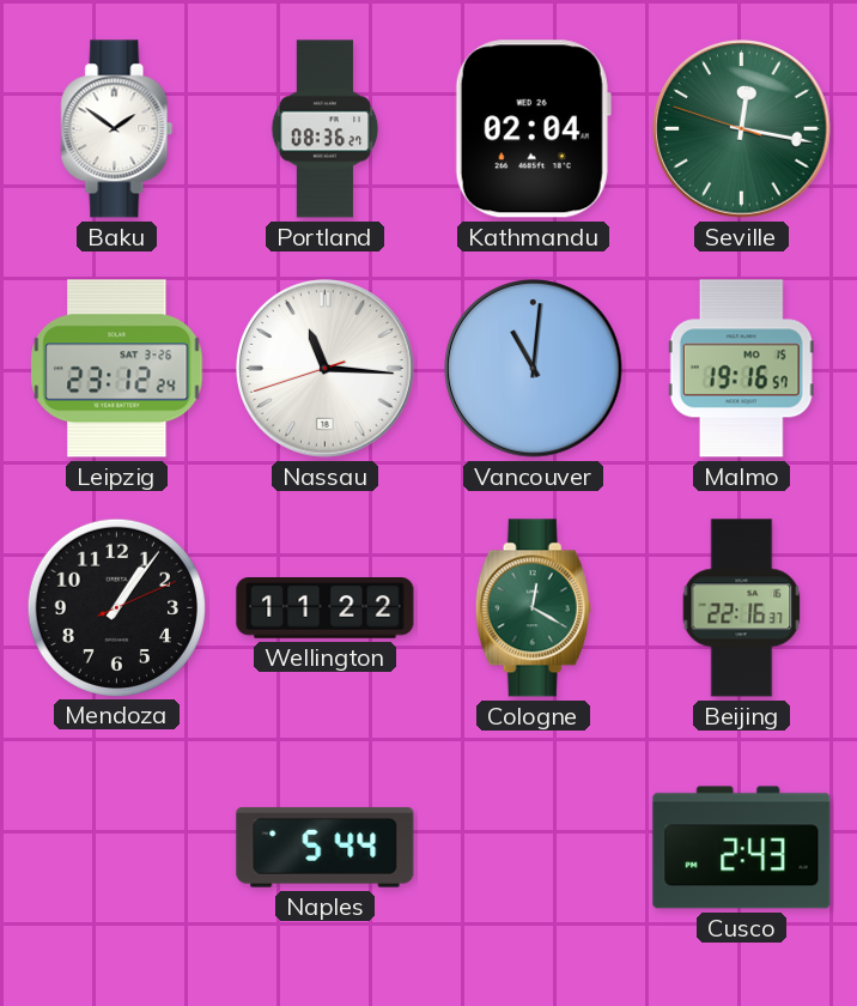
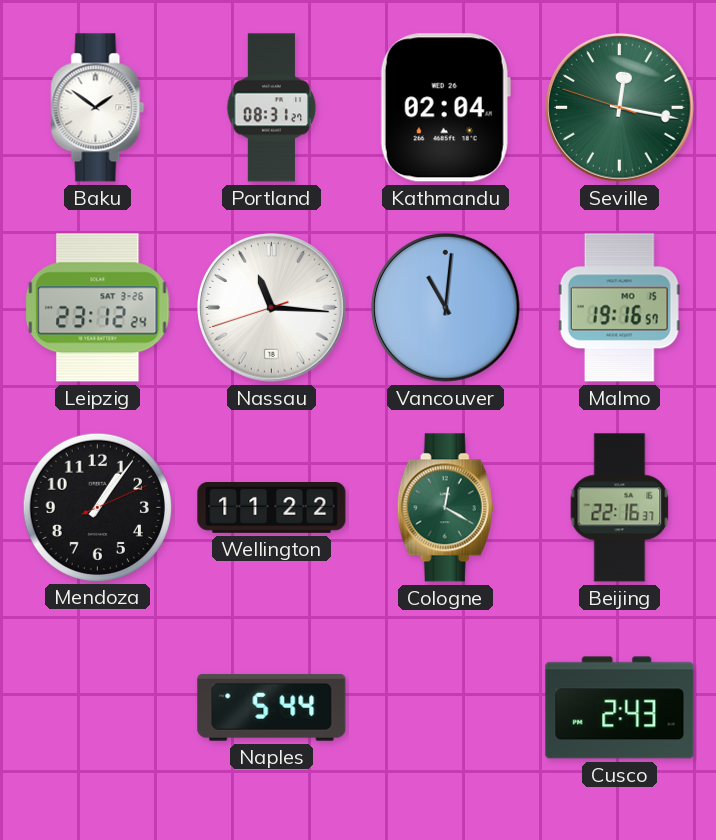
Portland: 08:36 -> 08:31
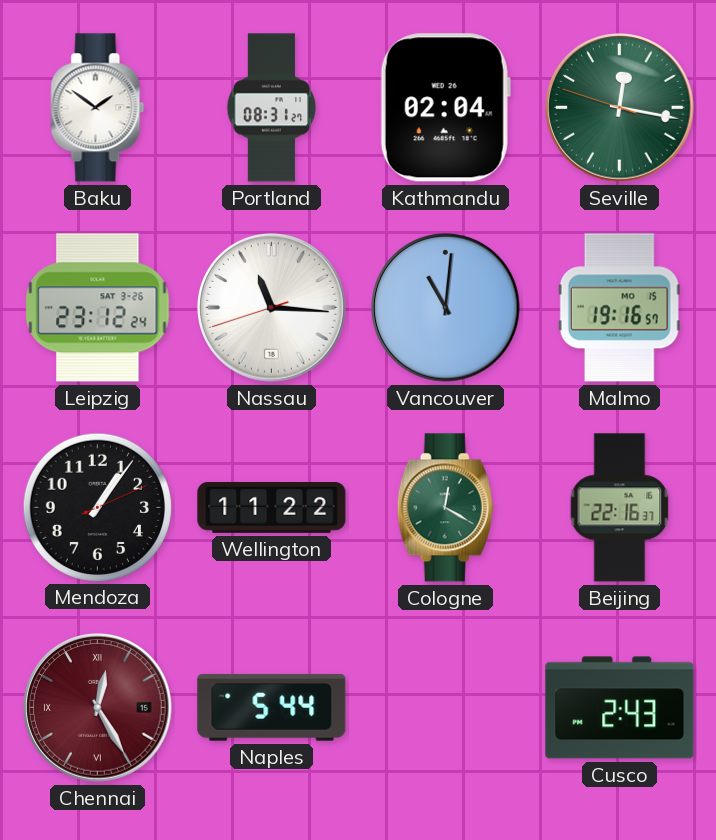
Chennai: none -> 12:25
